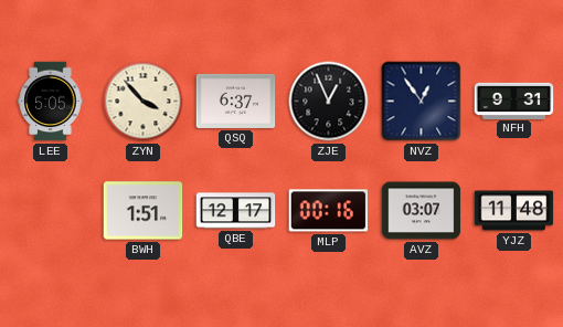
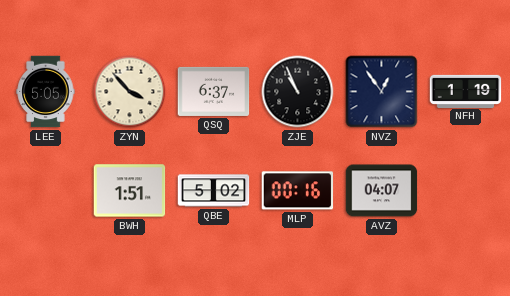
ZJE: 12:56 -> 10:56
NFH: 9:31 -> 1:19
QBE: 12:17 -> 5:02
AVZ: 03:07 -> 04:07
YJZ: 11:48 -> none
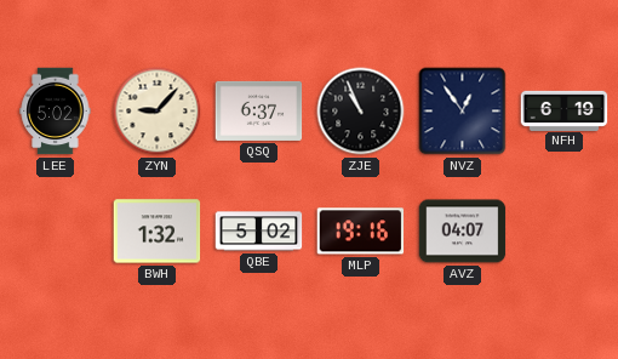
LEE: 5:05 -> 5:02
ZYN: 3:53 -> 9:07
NFH: 1:19 -> 6:19
BWH: 1:51 -> 1:32
MLP: 00:16 -> 19:16
